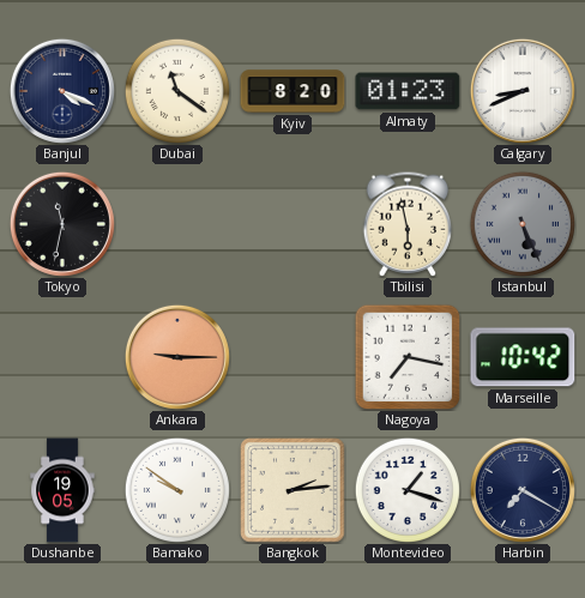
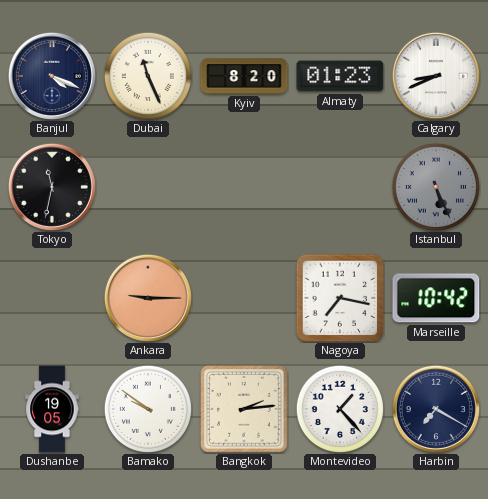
Dubai: 11:21 -> 11:26
Tbilisi: 5:58 -> none
Montevideo: 1:18 -> 1:23
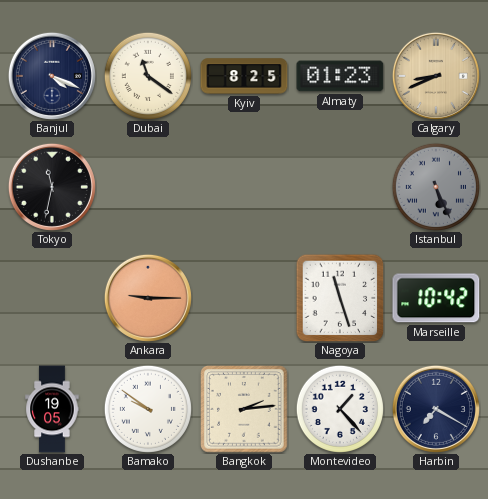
Dubai: 11:26 -> 11:21
Kyiv: 8:20 -> 8:25
Calgary dial: white -> champagne
Nagoya: 7:17 -> 11:27
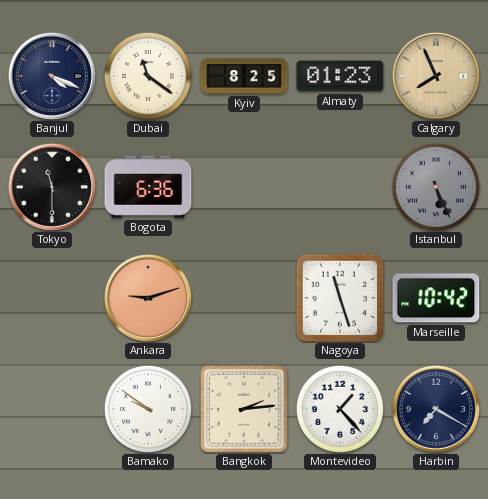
Calgary: 8:41 -> 7:56
Tokyo: 11:32 -> 11:30
Bogota: none -> 6:36
Ankara: 9:15 -> 9:12
Dushanbe: 19:05 -> none
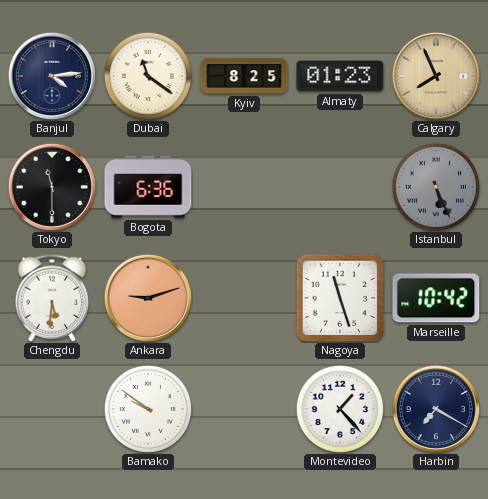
Banjul: 4:19 -> 4:14
Chengdu: none -> 5:31
Bangkok: 2:14 -> none
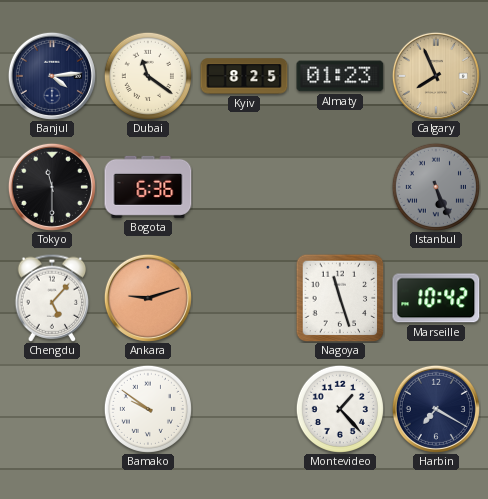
Chengdu: 5:31 -> 5:07
